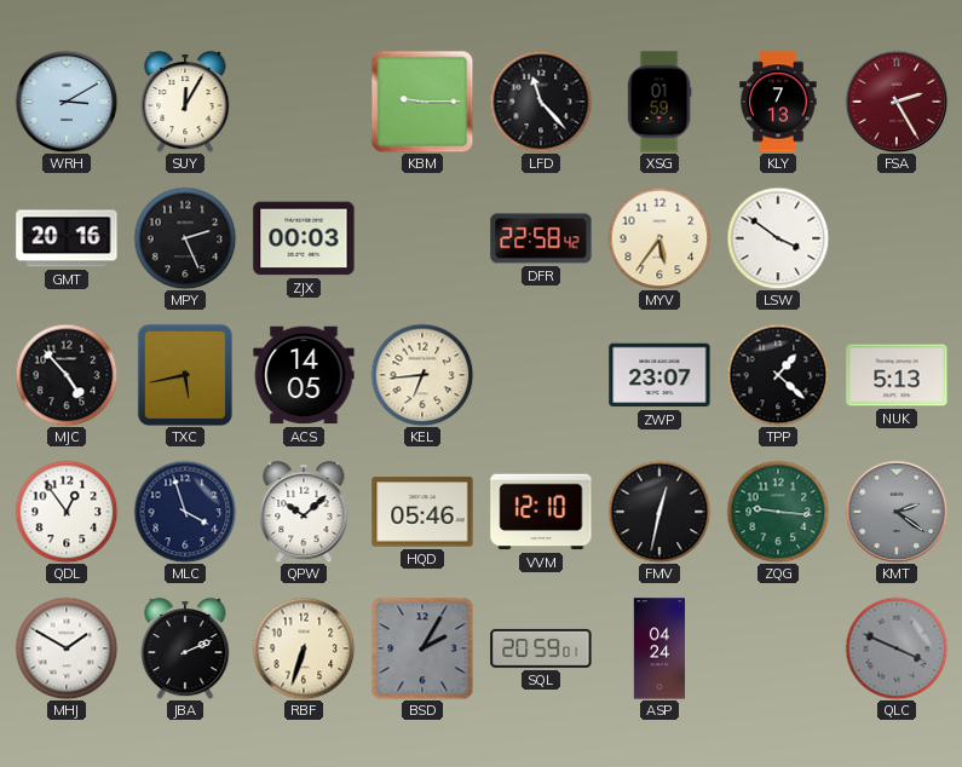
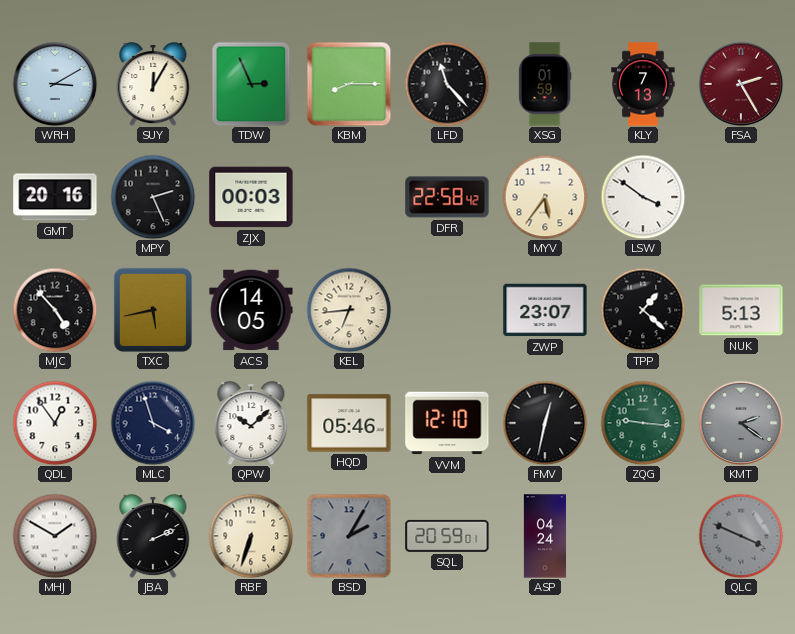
TDW: none -> 2:56
KBM: 9:15 -> 8:15
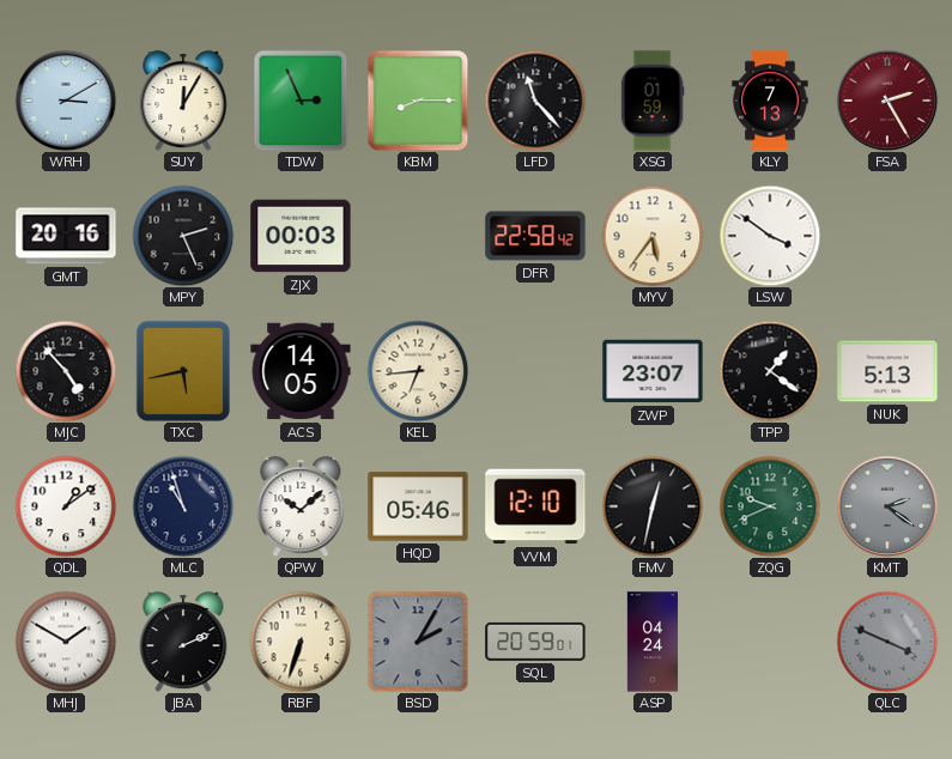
TPP: 1:22 -> 1:21
QDL: 12:54 -> 1:09
MLC: 3:57 -> 10:57
ZQG: 9:16 -> 9:41
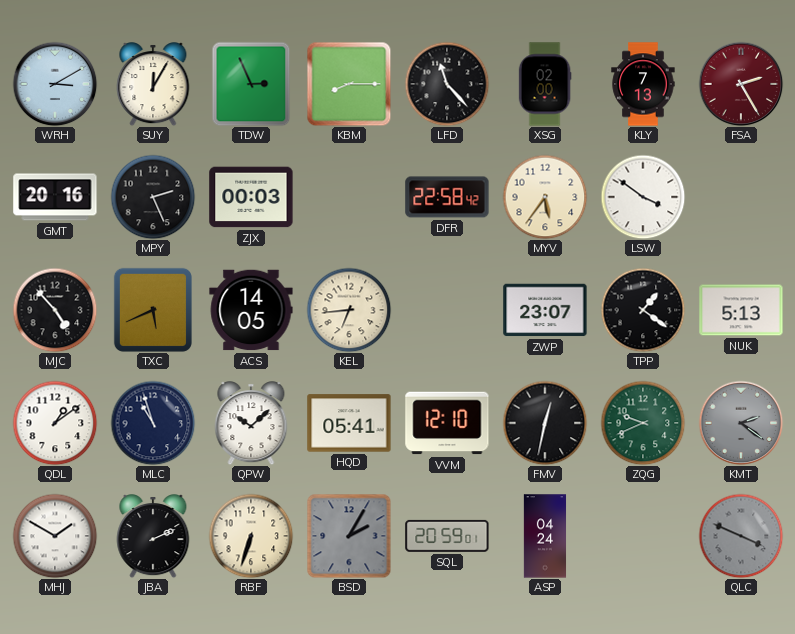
XSG: 01:59 -> 02:00
TXC: 5:43 -> 5:41
HQD: 05:46 -> 05:41
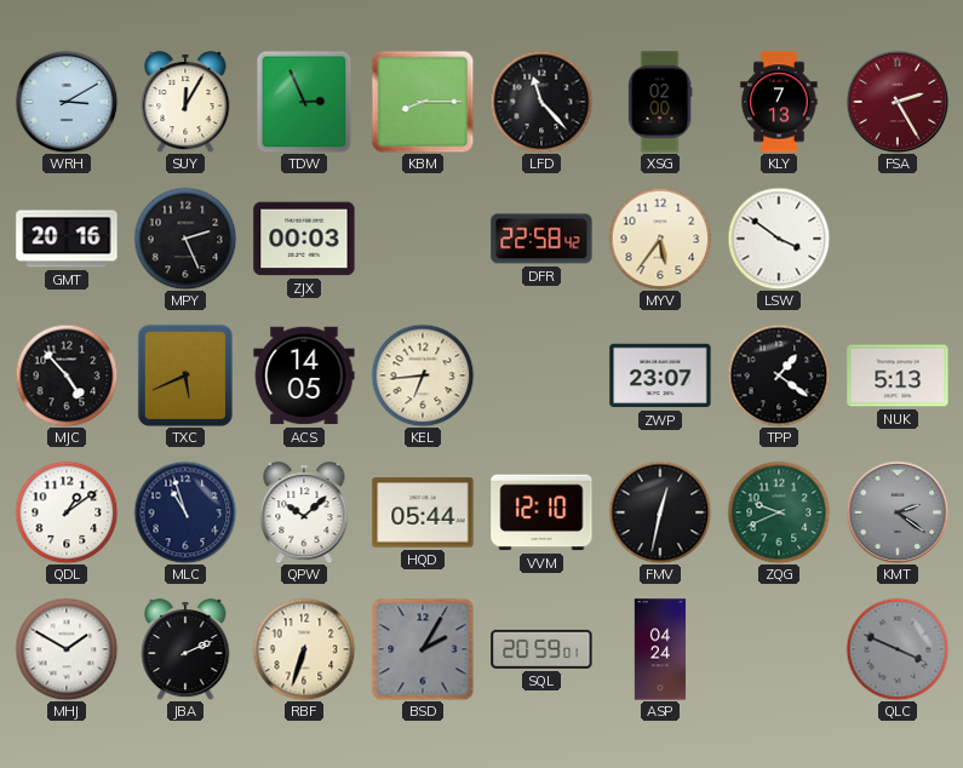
HQD: 05:41 -> 05:44
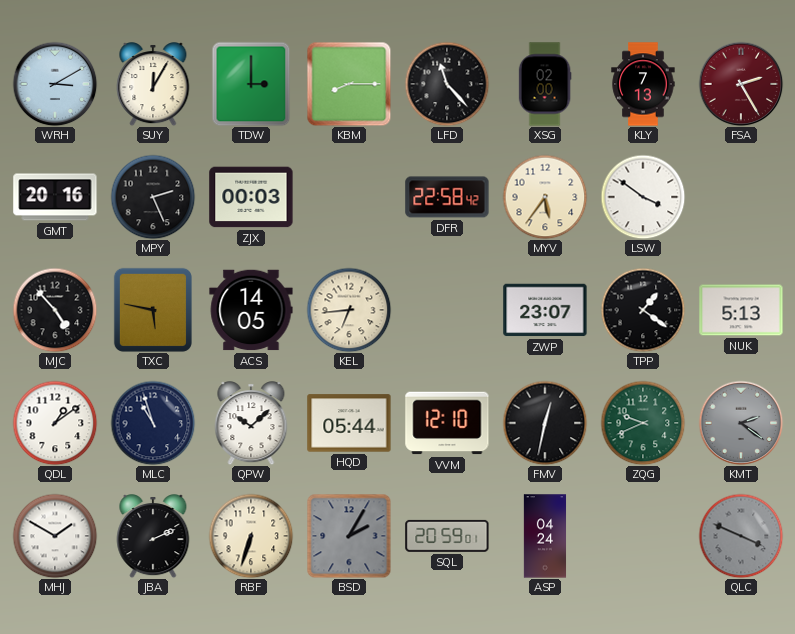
TDW: 2:56 -> 3:00
TXC: 5:41 -> 5:47
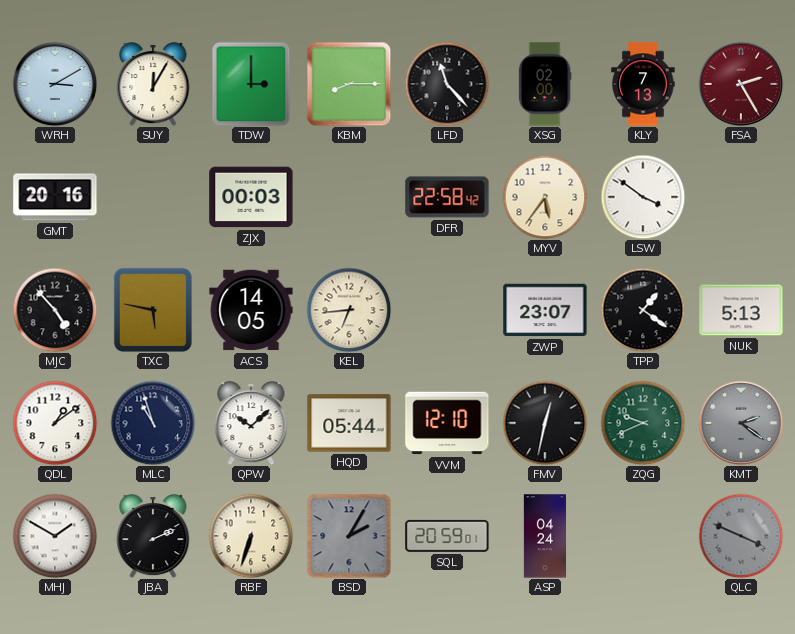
MPY: 2:26 -> none
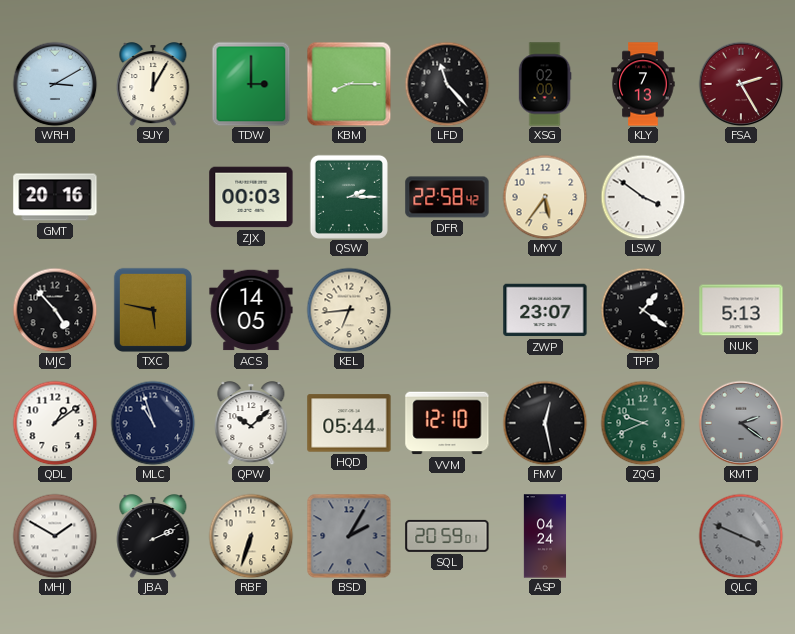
QSW: none -> 2:15
FMV: 12:32 -> 12:28
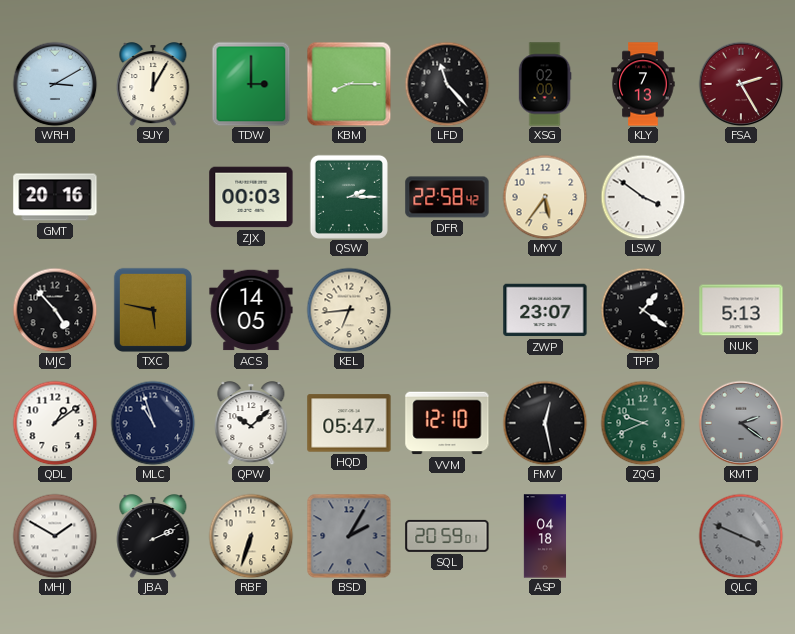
HQD: 05:44 -> 05:47
ASP: 04:24 -> 04:18
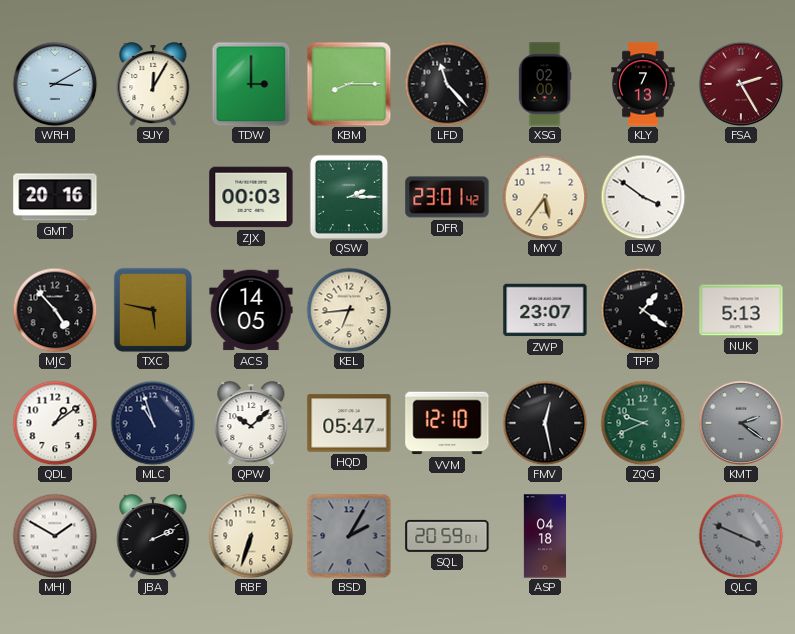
DFR: 22:58 -> 23:01
